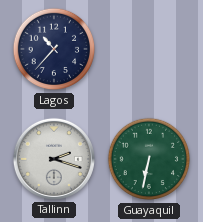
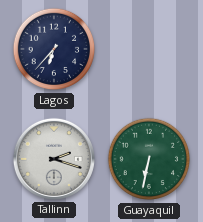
Lagos: 10:37 -> 6:37
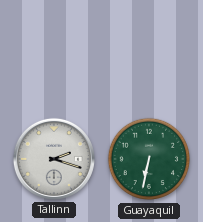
Lagos: 6:37 -> none
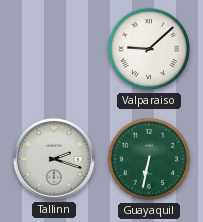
Valparaiso: none -> 9:08
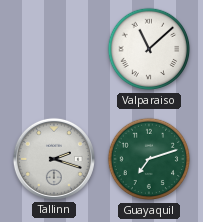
Valparaiso: 9:08 -> 11:08
Guayaquil: 6:32 -> 7:12
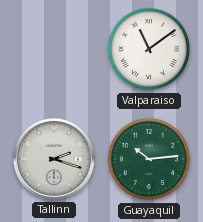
Valparaiso: 11:08 -> 11:09
Guayaquil: 7:12 -> 10:14
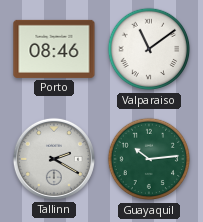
Porto: none -> 08:46
Tallinn: 2:18 -> 2:20
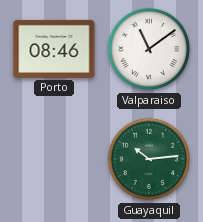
Tallinn: 2:20 -> none
